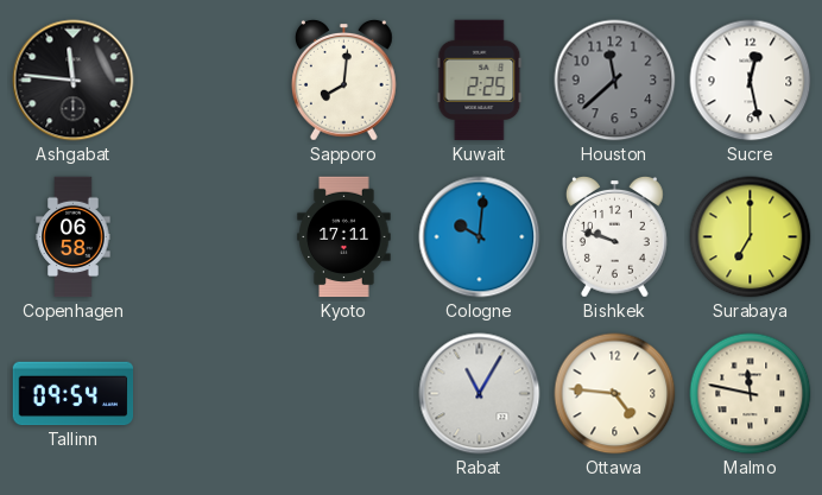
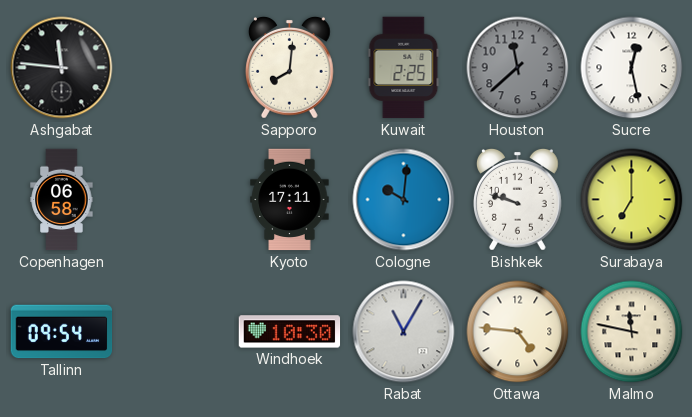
Windhoek: none -> 10:30
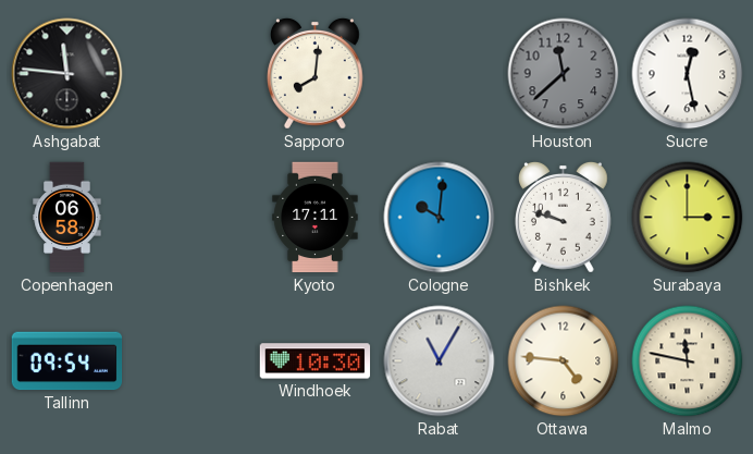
Kuwait: 2:25 -> none
Surabaya: 7:00 -> 3:00
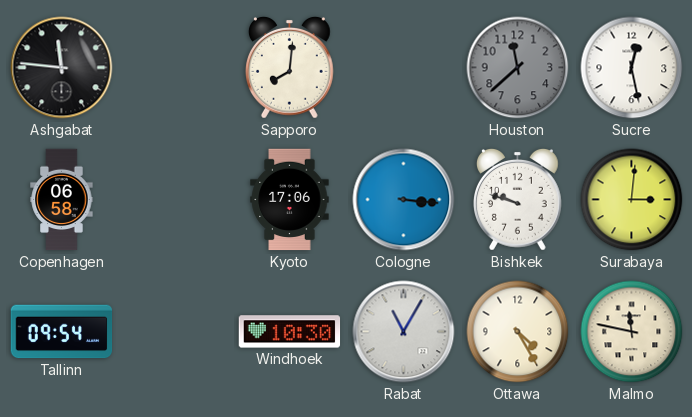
Kyoto: 17:11 -> 17:06
Cologne: 10:01 -> 3:16
Surabaya: 3:00 -> 3:01
Ottawa: 4:46 -> 4:25
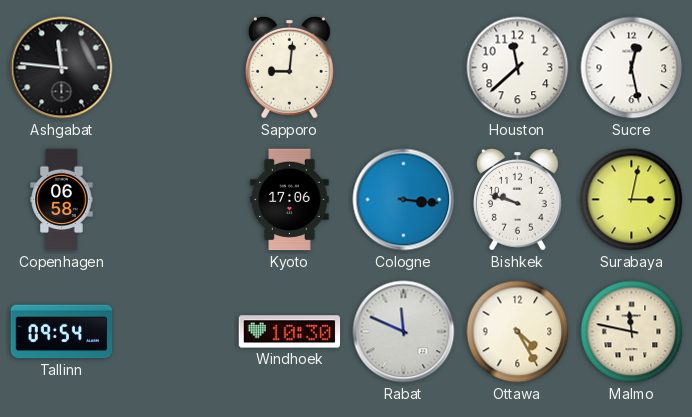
Sapporo: 8:01 -> 9:01
Houston dial: grey -> white
Surabaya: 3:01 -> 3:02
Rabat: 11:05 -> 11:49
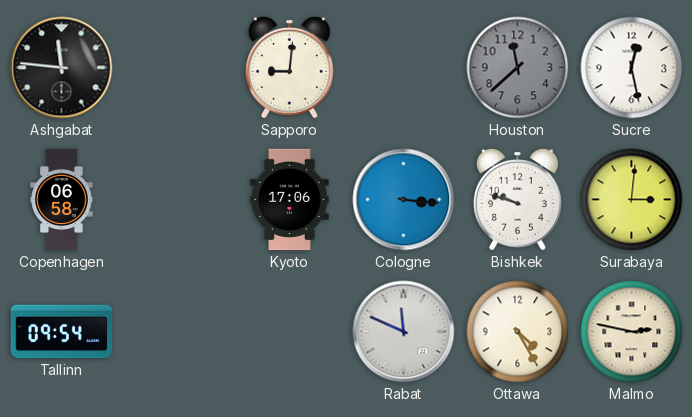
Houston dial: white -> grey
Surabaya: 3:02 -> 3:01
Windhoek: 10:30 -> none
Malmo: 11:47 -> 2:47
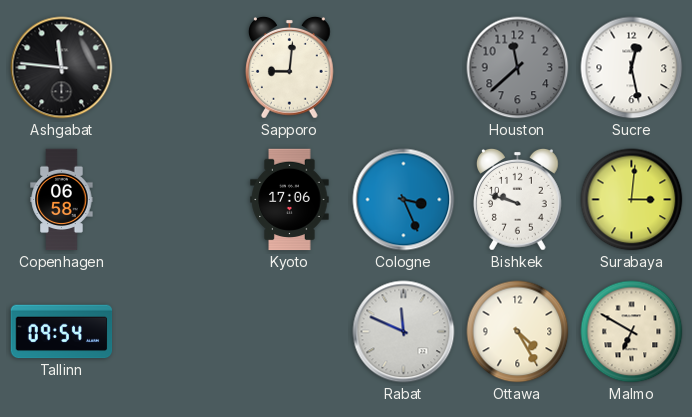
Cologne: 3:16 -> 3:26
Malmo: 2:47 -> 6:50
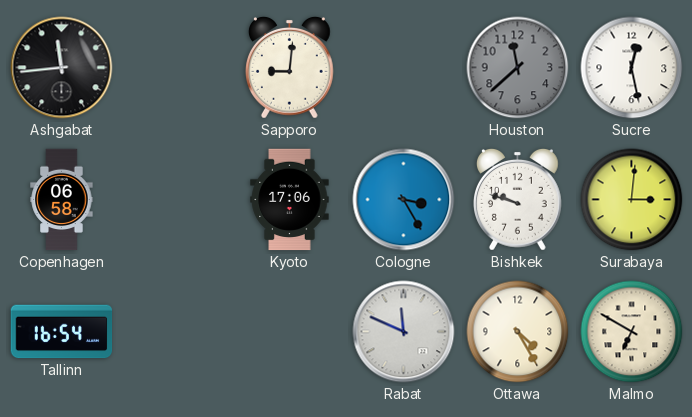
Ashgabat: 11:46 -> 11:44
Cologne: 3:26 -> 3:25
Tallinn: 09:54 -> 16:54
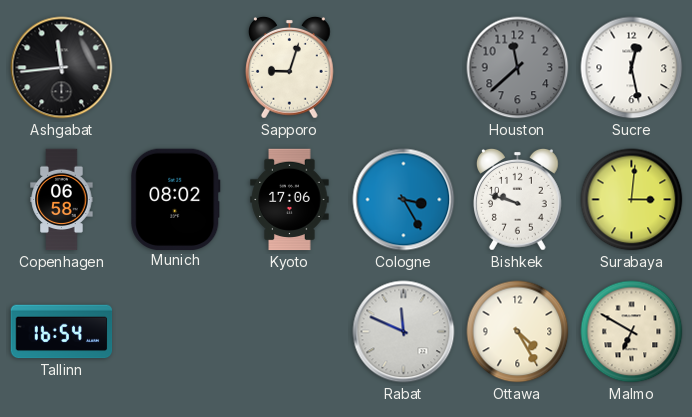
Sapporo: 9:01 -> 9:03
Munich: none -> 08:02
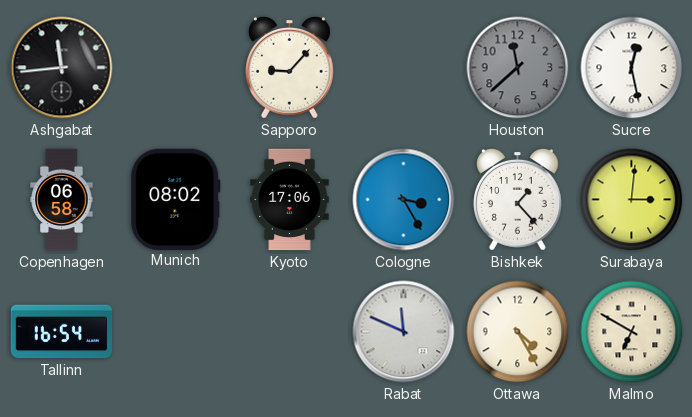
Sapporo: 9:03 -> 9:07
Bishkek: 9:48 -> 1:23
